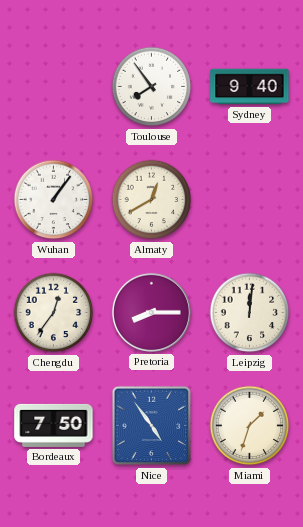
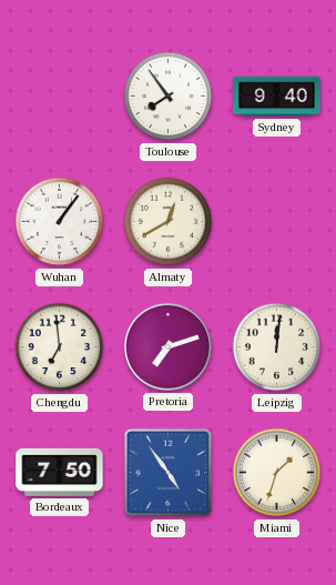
Chengdu: 12:36 -> 6:59
Pretoria: 8:15 -> 7:12
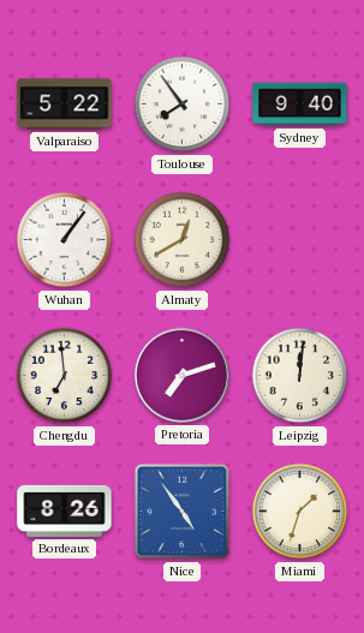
Valparaiso: none -> 5:22
Bordeaux: 7:50 -> 8:26
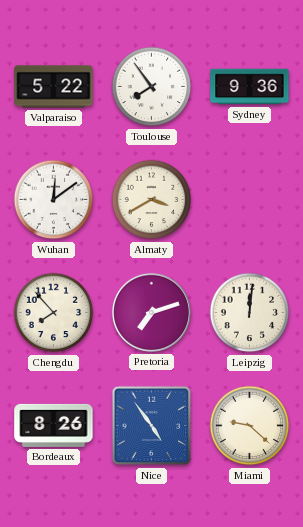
Sydney: 9:40 -> 9:36
Wuhan: 1:06 -> 12:09
Almaty: 12:40 -> 3:40
Chengdu: 6:59 -> 7:53
Miami: 1:33 -> 9:22
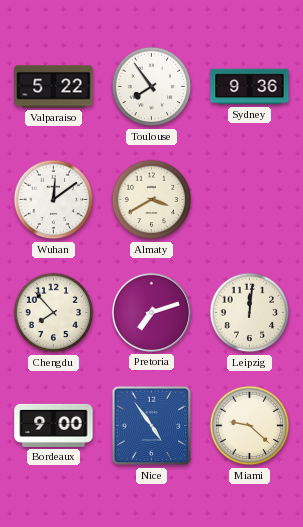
Bordeaux: 8:26 -> 9:00
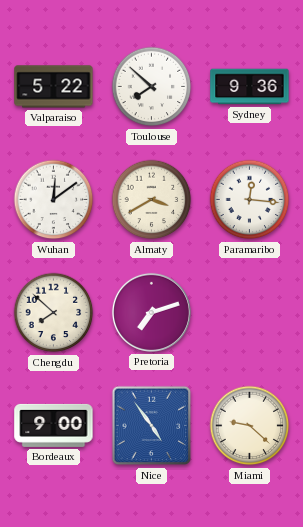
Toulouse: 7:54 -> 7:52
Paramaribo: none -> 12:16
Chengdu: 7:53 -> 7:52
Leipzig: 12:01 -> none
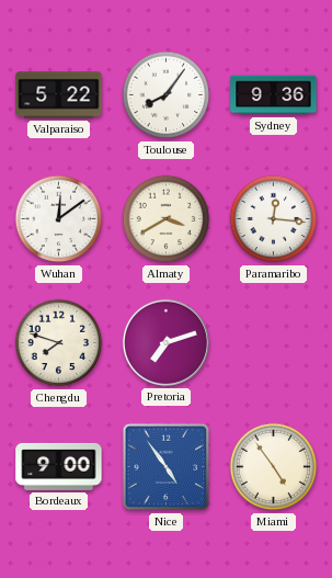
Toulouse: 7:52 -> 8:06
Chengdu: 7:52 -> 7:48
Miami: 9:22 -> 4:54
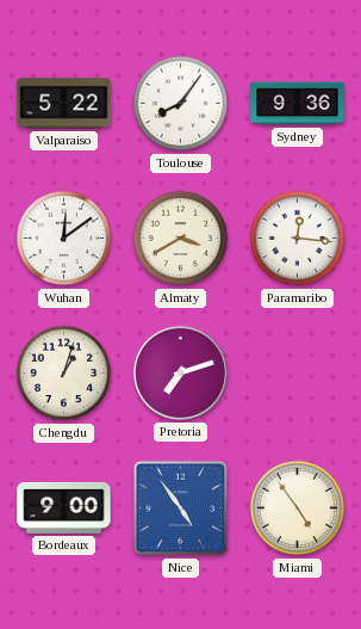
Chengdu: 7:48 -> 1:03
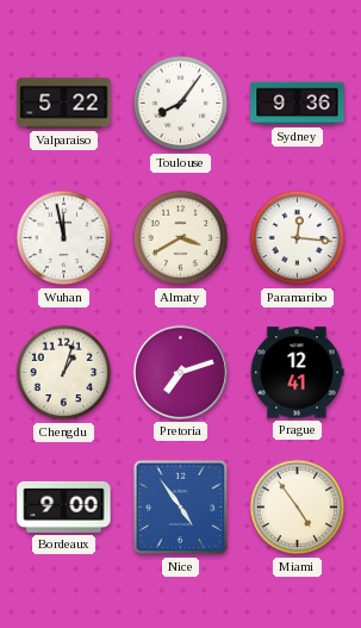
Wuhan: 12:09 -> 11:58
Prague: none -> 12:41
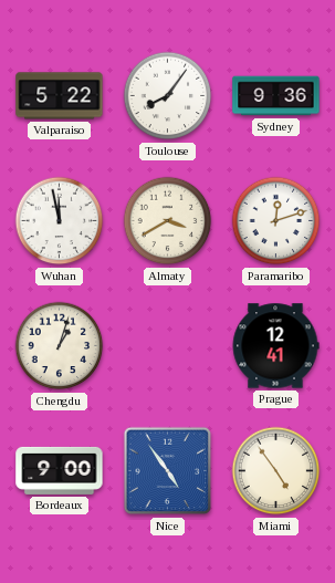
Paramaribo: 12:16 -> 12:12
Pretoria: 7:12 -> none
